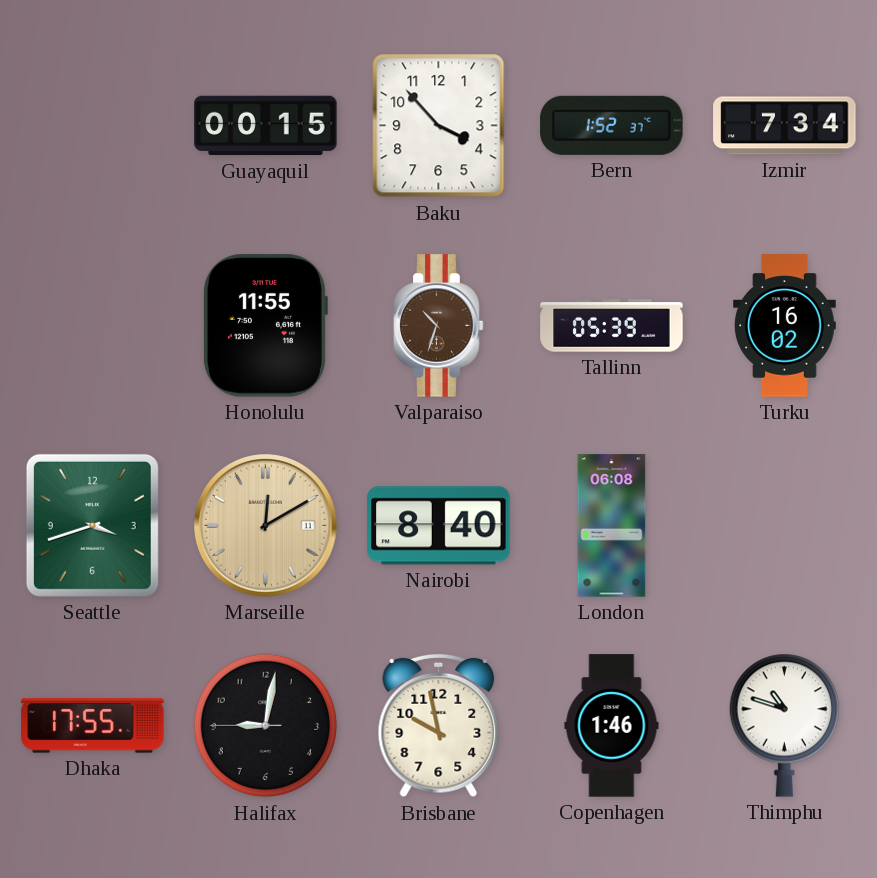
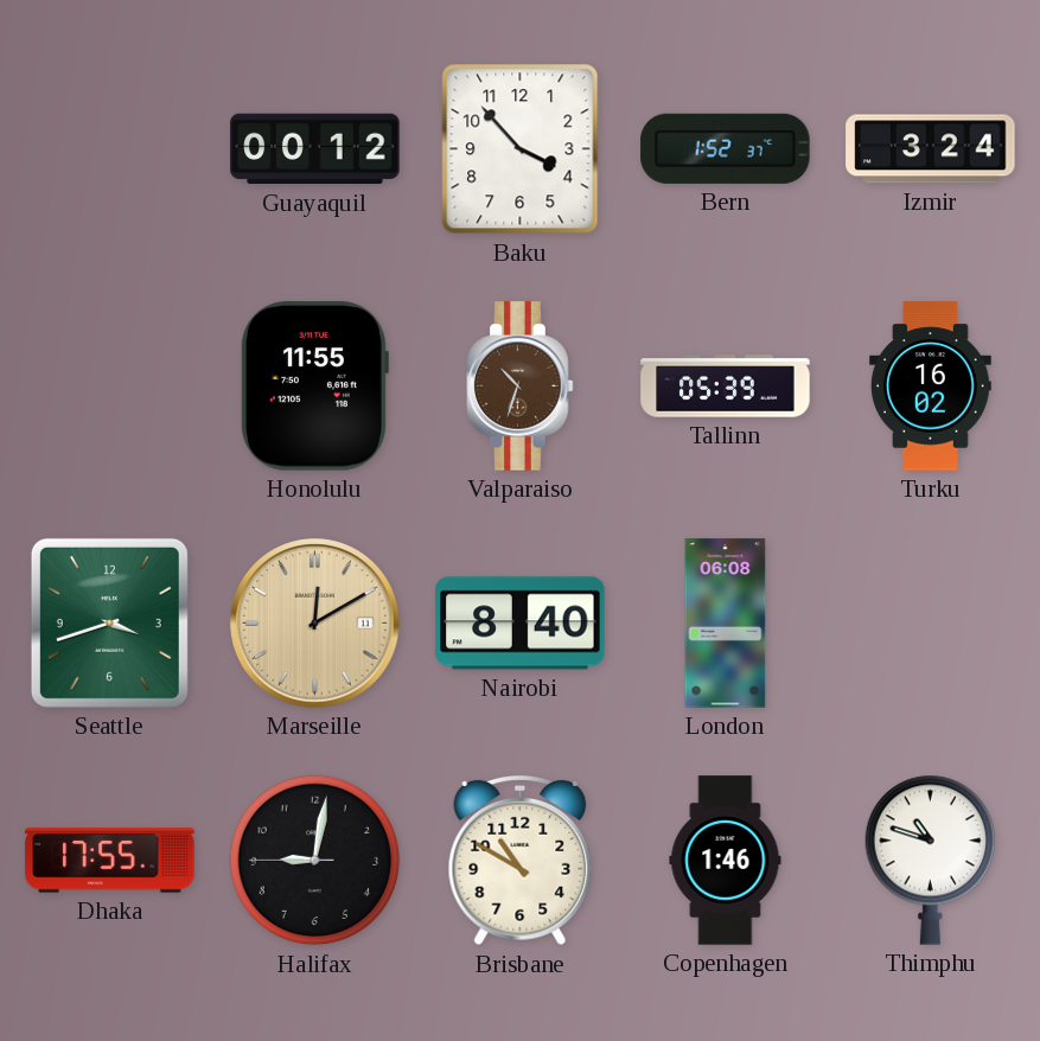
Guayaquil: 00:15 -> 00:12
Izmir: 7:34 -> 3:24
Brisbane: 9:58 -> 10:50
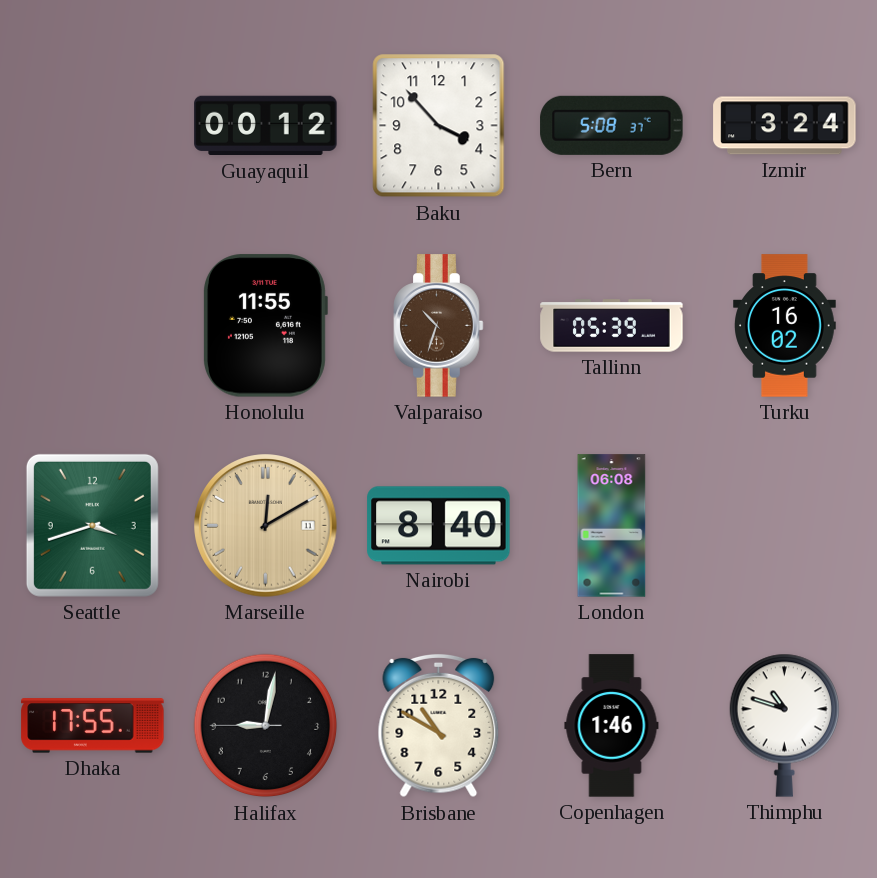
Bern: 1:52 -> 5:08
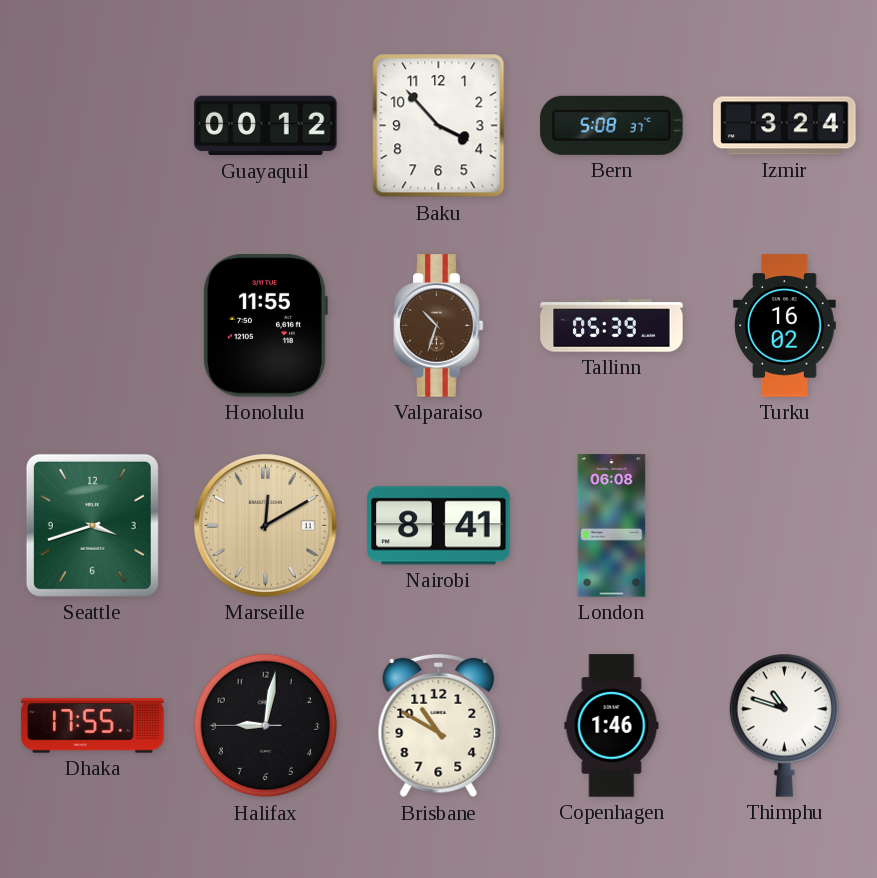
Nairobi: 8:40 -> 8:41
